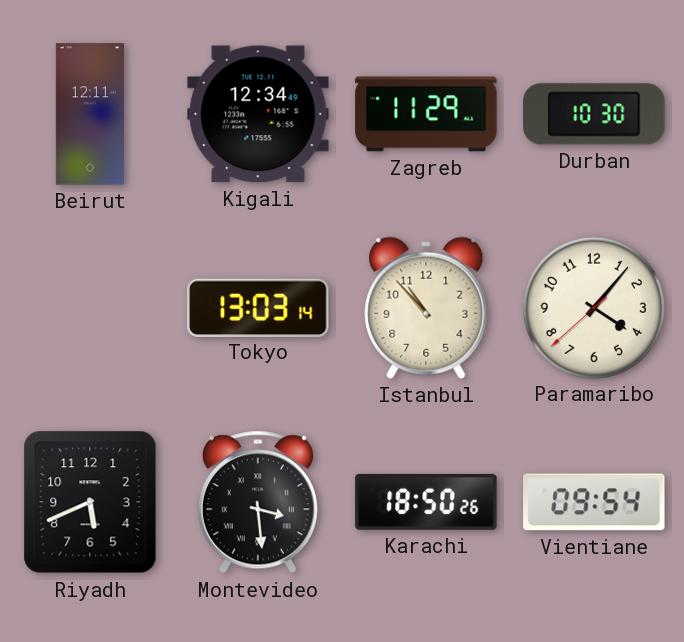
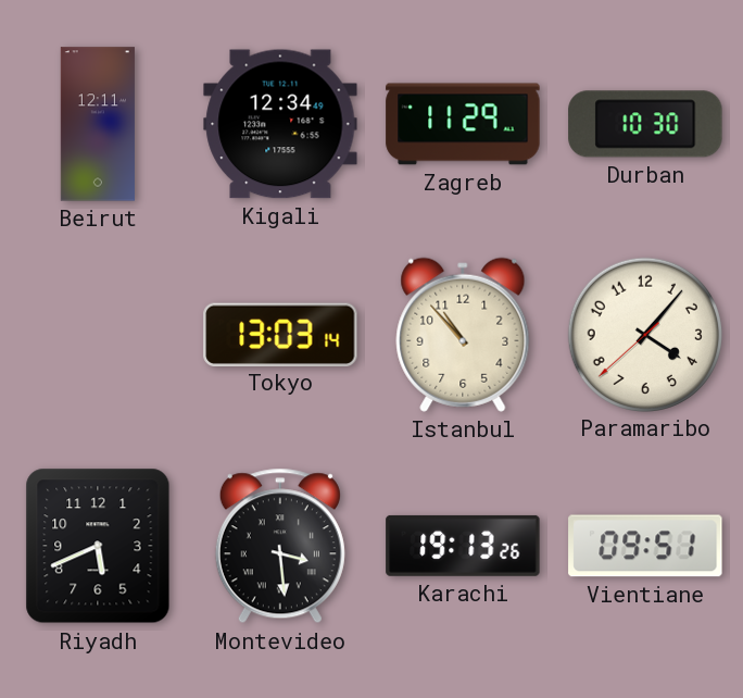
Karachi: 18:50 -> 19:13
Vientiane: 09:54 -> 09:51
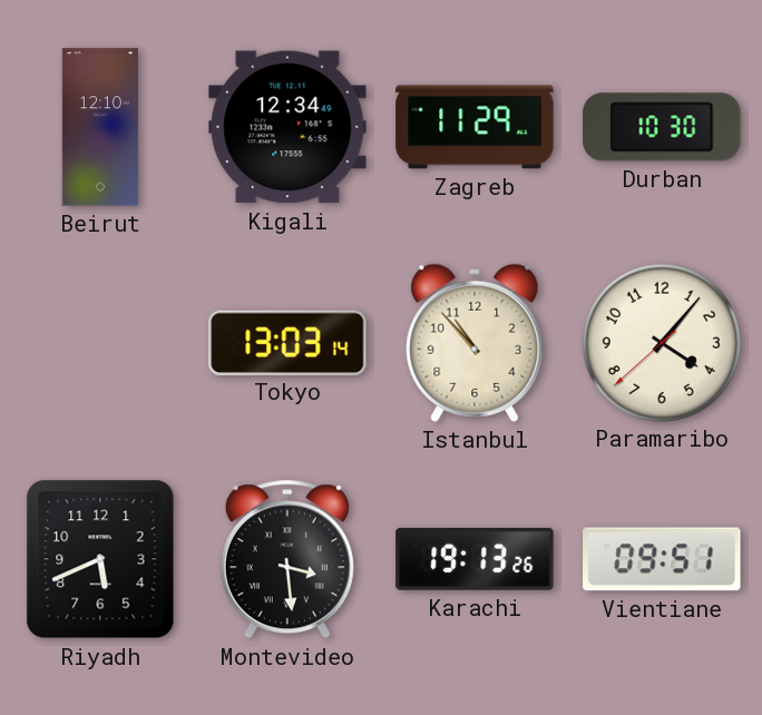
Beirut: 12:11 -> 12:10
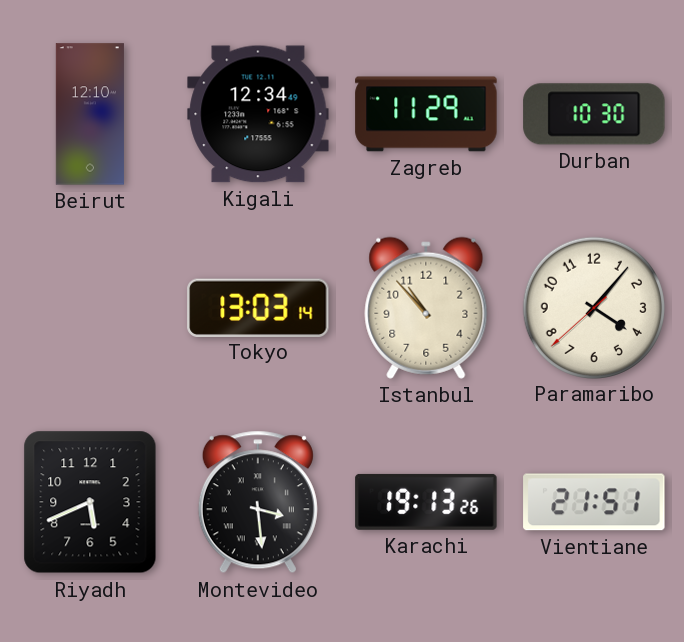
Vientiane: 09:51 -> 21:51
